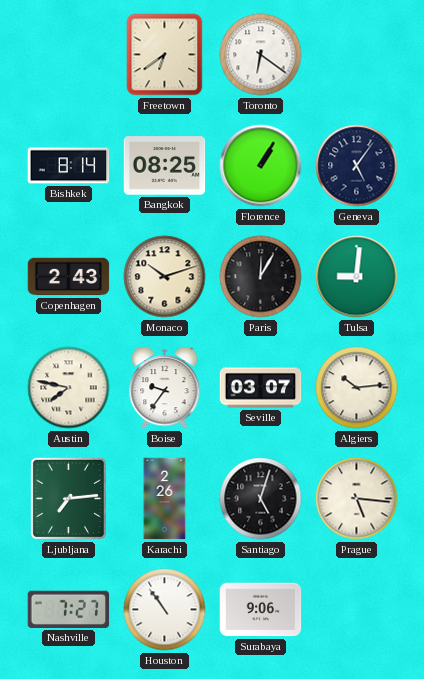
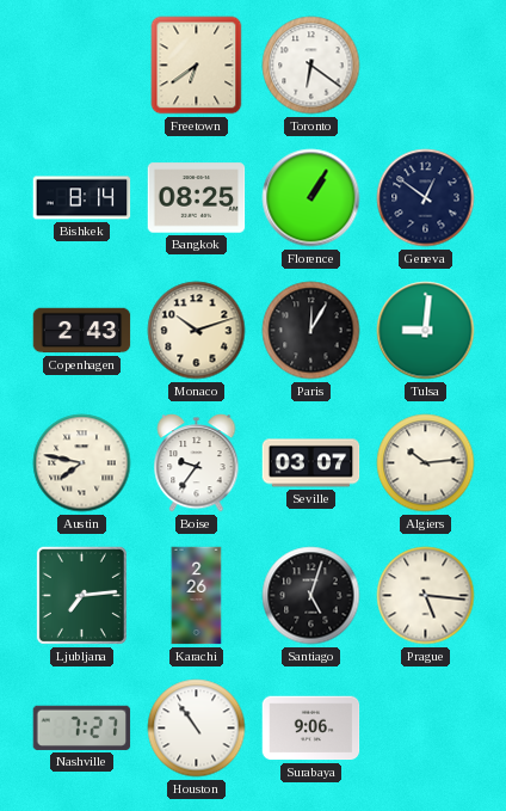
Geneva: 5:06 -> 12:51
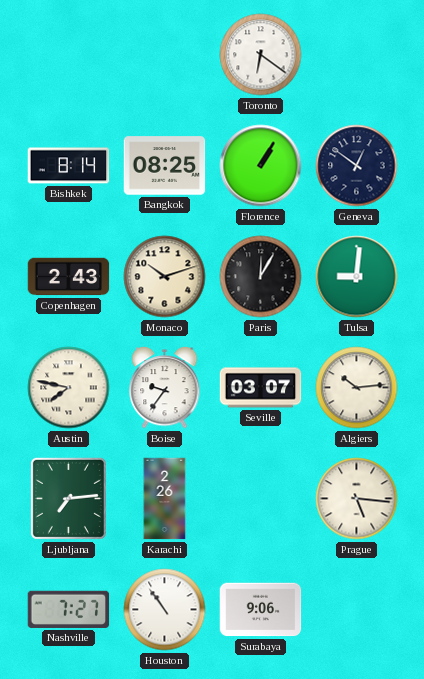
Freetown: 6:39 -> none
Santiago: 5:03 -> none
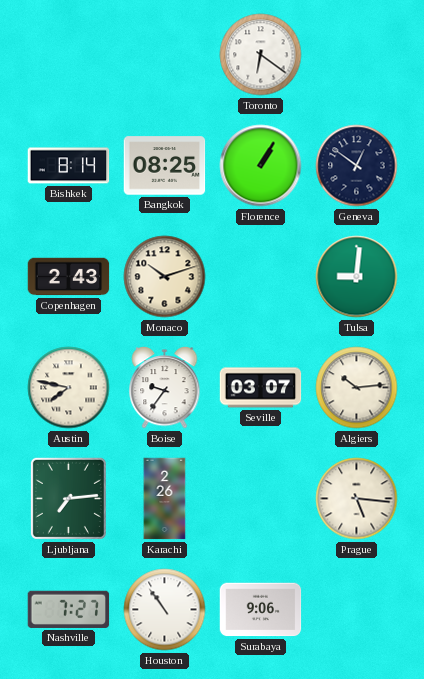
Paris: 12:05 -> none
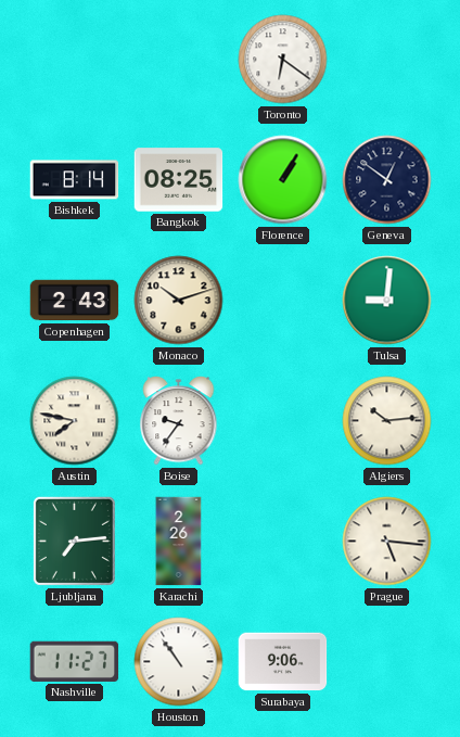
Seville: 03:07 -> none
Nashville: 7:27 -> 11:27
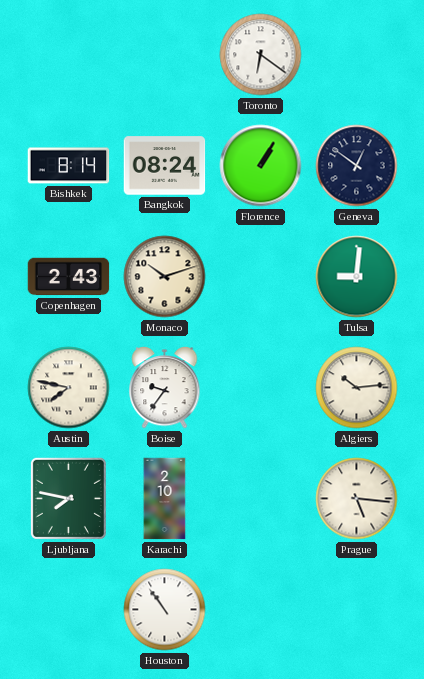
Bangkok: 08:25 -> 08:24
Ljubljana: 7:14 -> 7:47
Karachi: 2:26 -> 2:10
Nashville: 11:27 -> none
Surabaya: 9:06 -> none
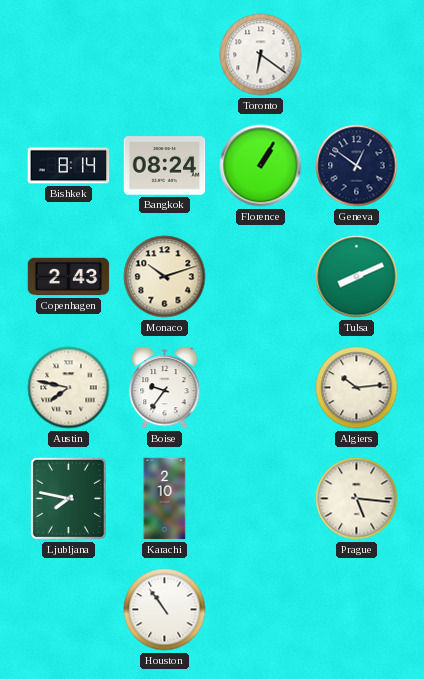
Tulsa: 9:01 -> 8:11
